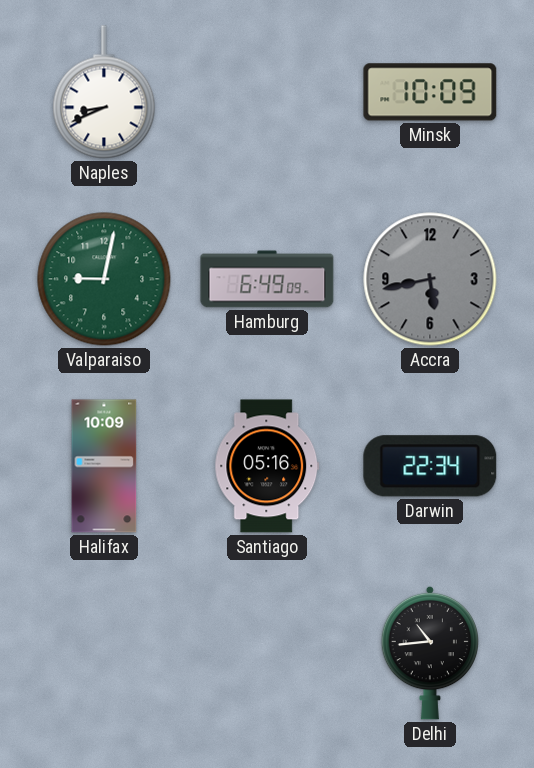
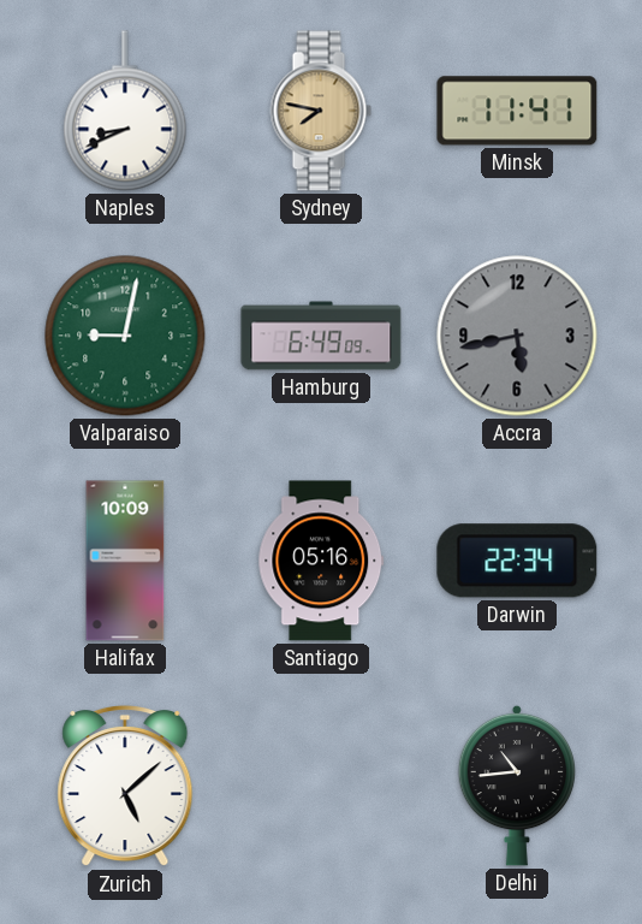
Sydney: none -> 7:47
Minsk: 10:09 -> 11:41
Zurich: none -> 5:08
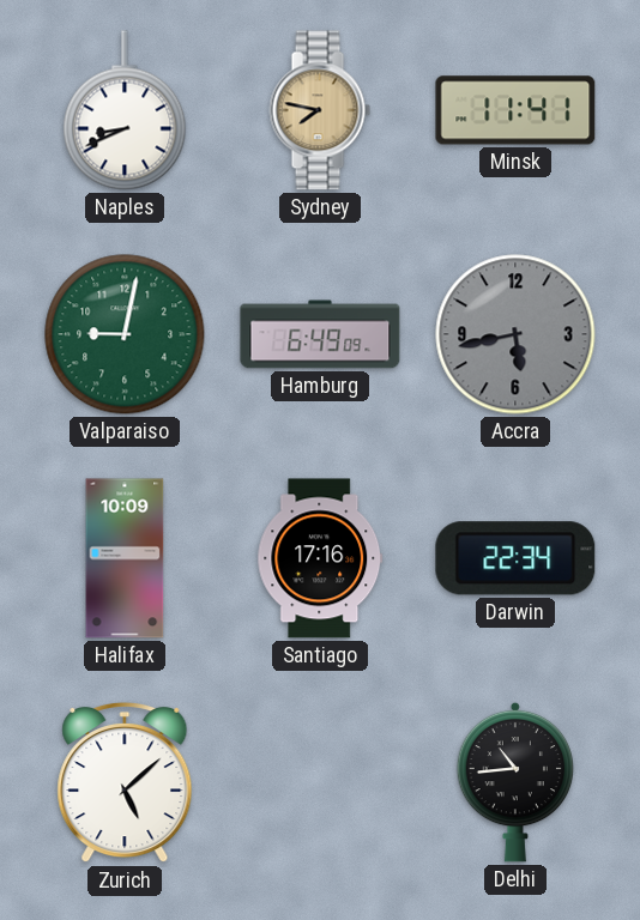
Santiago: 05:16 -> 17:16
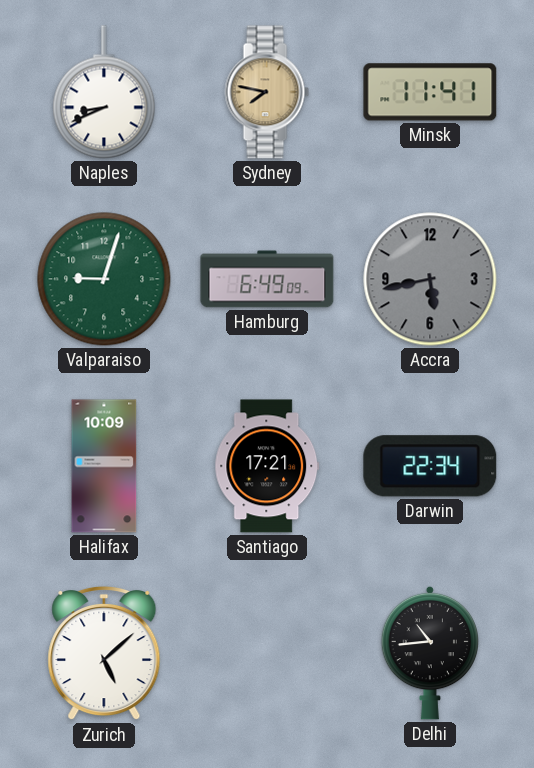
Valparaiso: 9:02 -> 9:03
Santiago: 17:16 -> 17:21
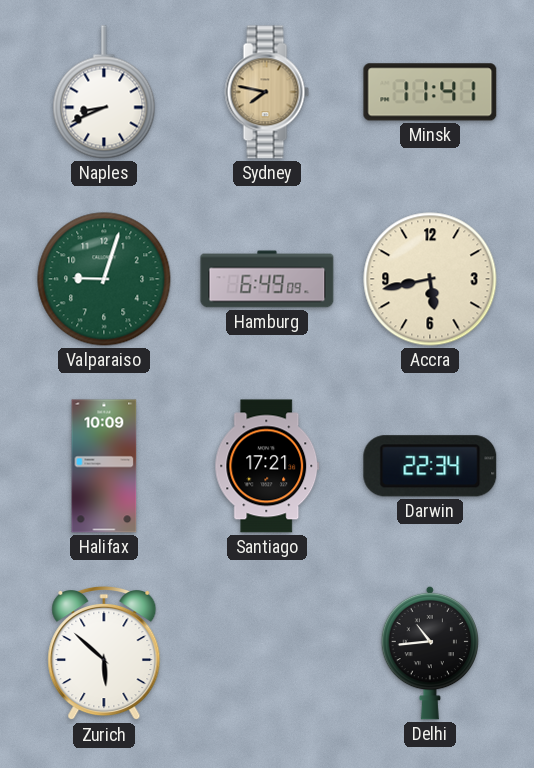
Accra dial: grey -> cream
Zurich: 5:08 -> 5:52
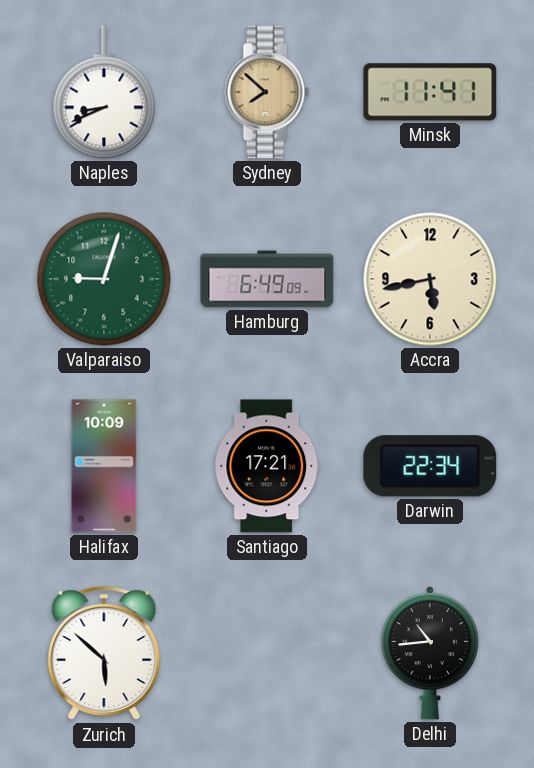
Sydney: 7:47 -> 7:52
